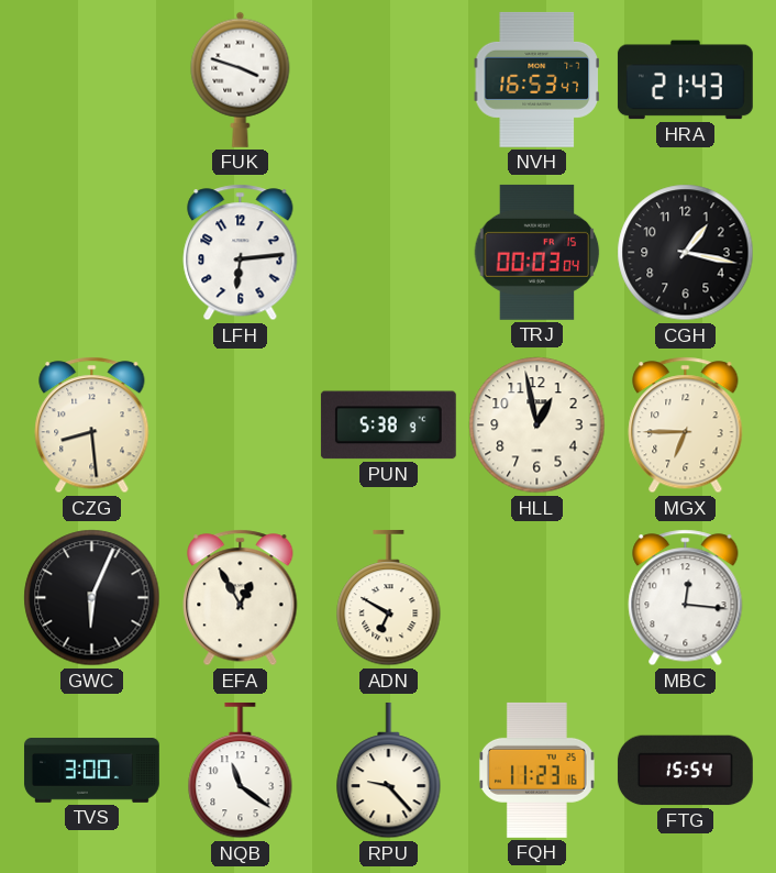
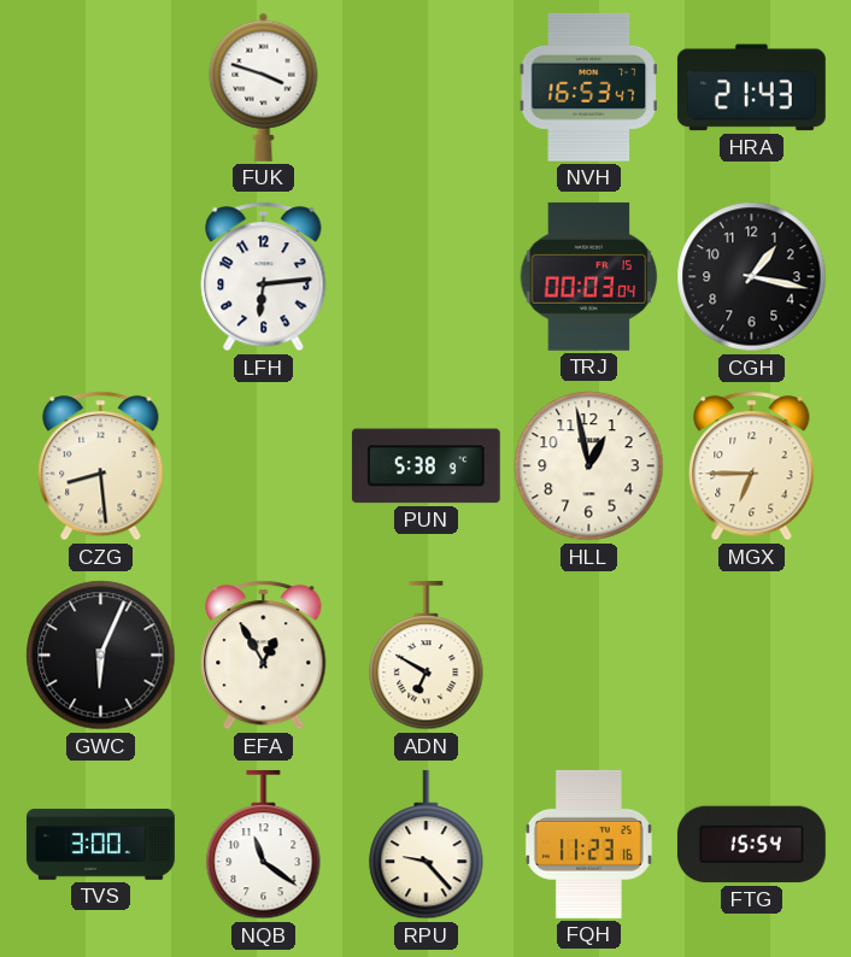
MBC: 12:16 -> none
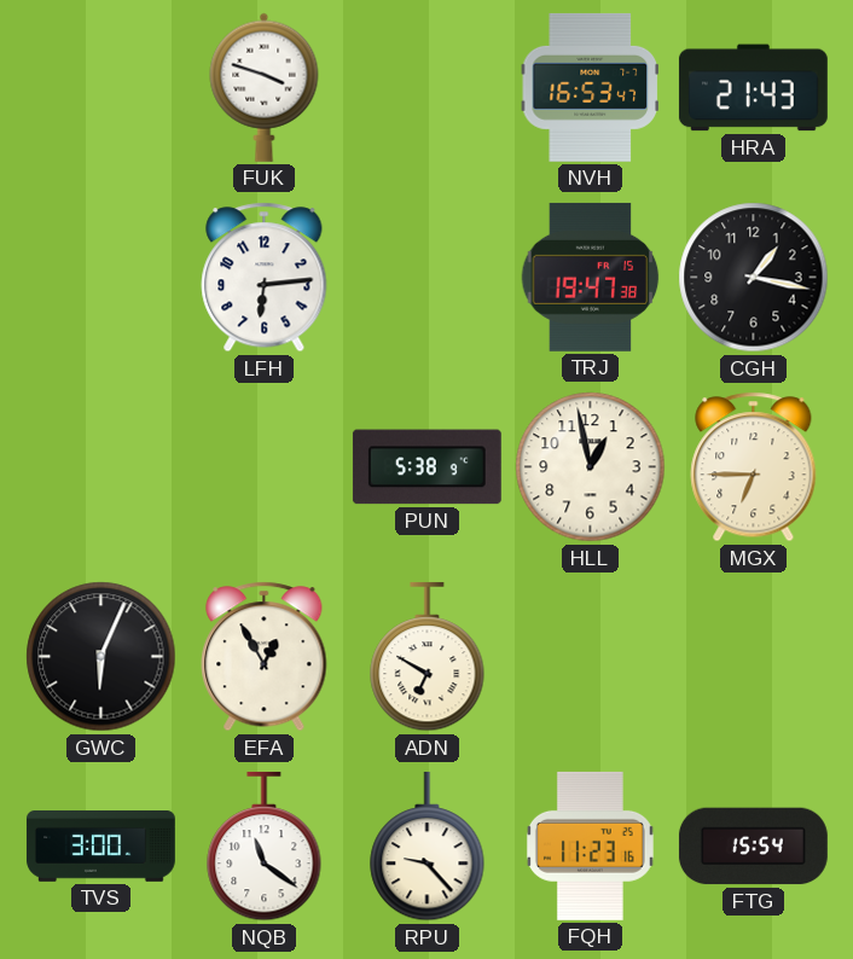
TRJ: 00:03 -> 19:47
CZG: 8:29 -> none
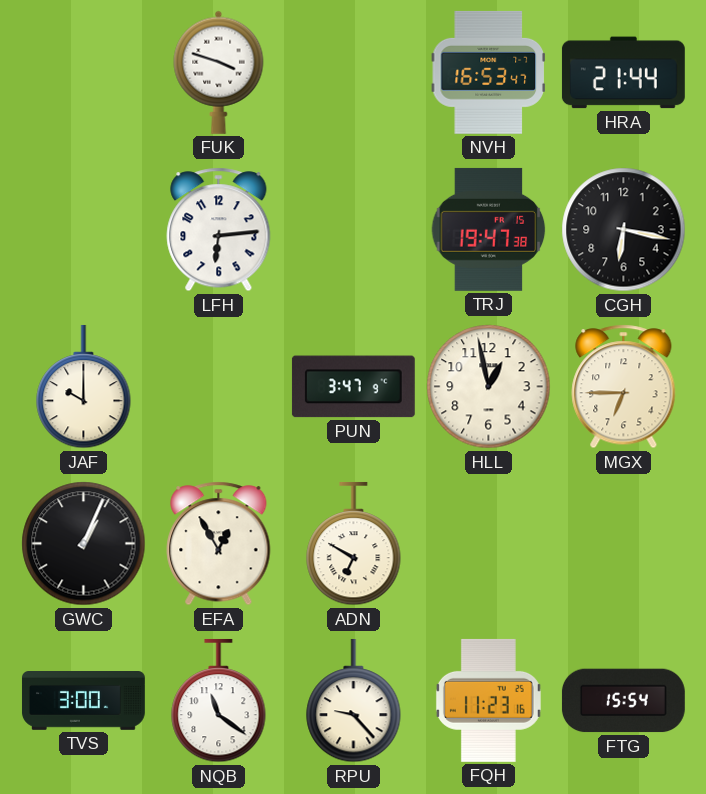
HRA: 21:43 -> 21:44
CGH: 1:17 -> 6:17
JAF: none -> 10:00
PUN: 5:38 -> 3:47
GWC: 6:04 -> 1:04
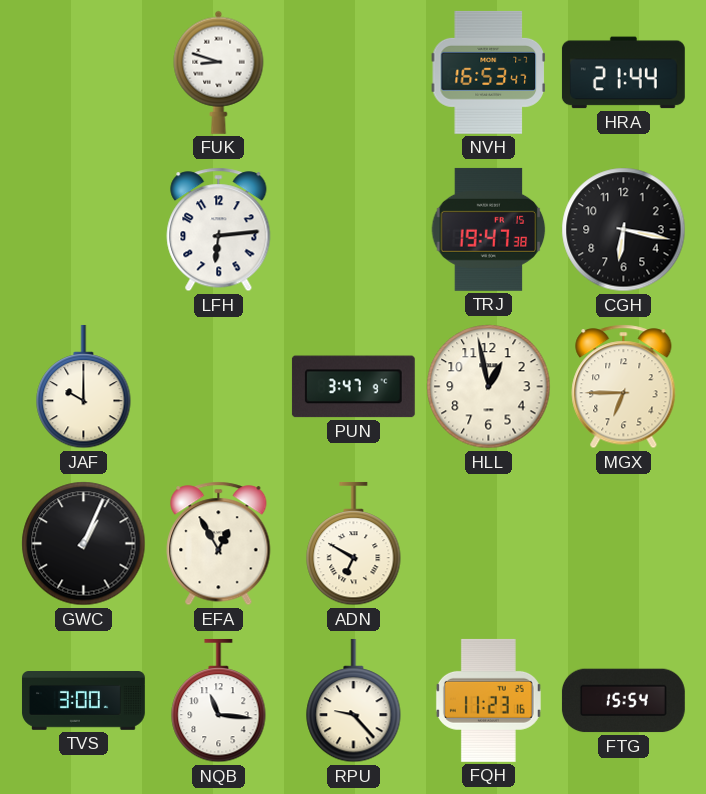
FUK: 3:48 -> 8:48
NQB: 11:21 -> 11:16
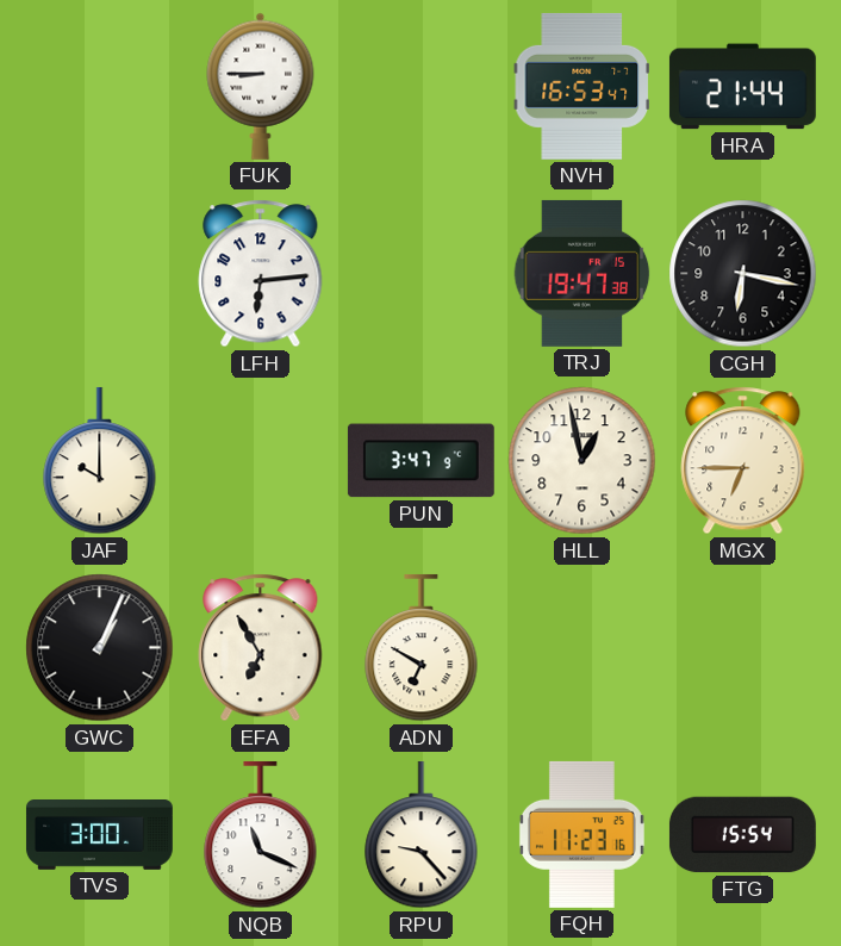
FUK: 8:48 -> 8:45
EFA: 12:55 -> 6:55
NQB: 11:16 -> 11:19
